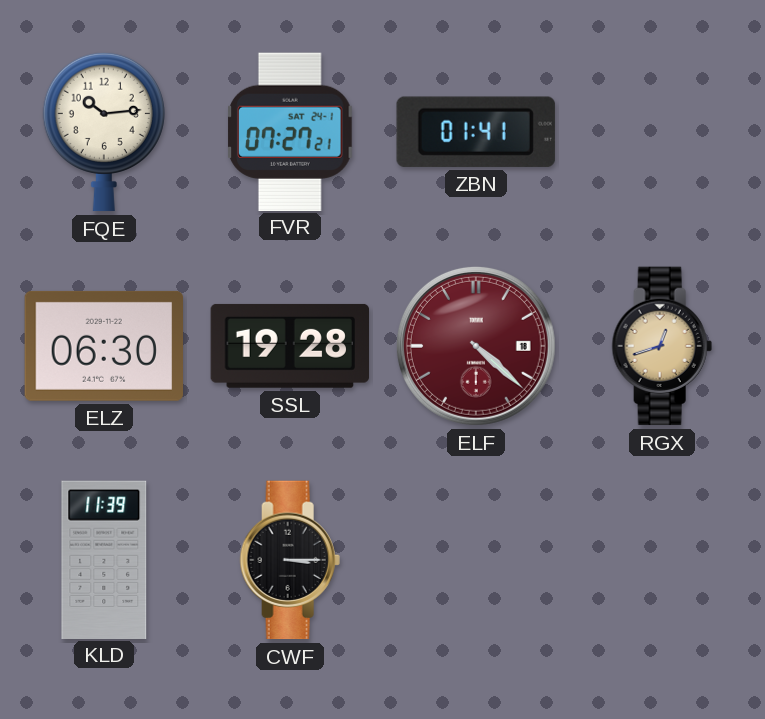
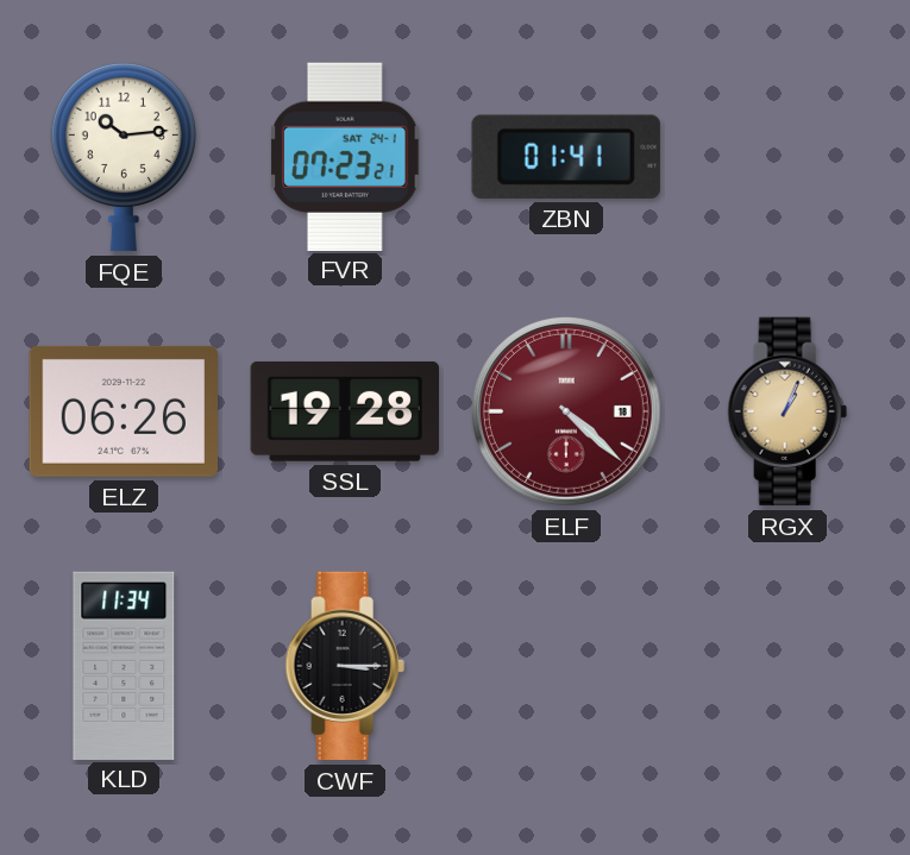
FVR: 07:27 -> 07:23
ELZ: 06:30 -> 06:26
RGX: 12:42 -> 1:04
KLD: 11:39 -> 11:34
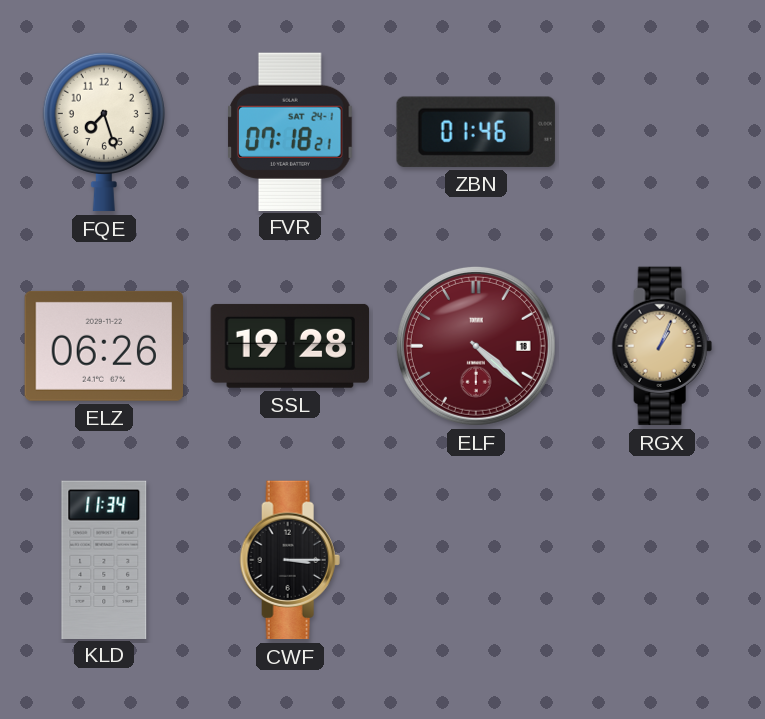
FQE: 10:14 -> 7:27
FVR: 07:23 -> 07:18
ZBN: 01:41 -> 01:46
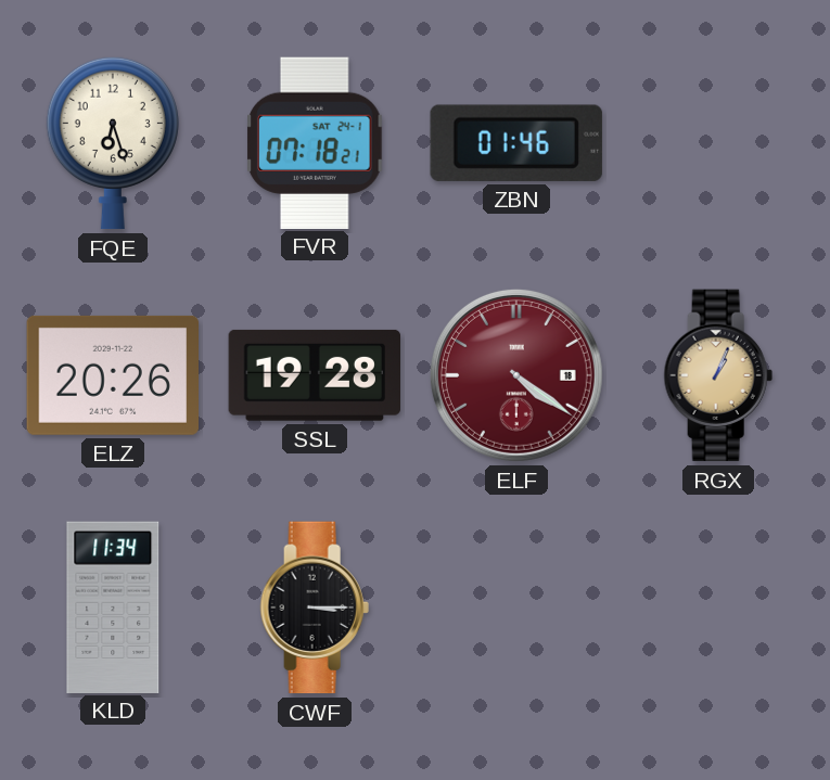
FQE: 7:27 -> 6:27
ELZ: 06:26 -> 20:26
ELF: 4:22 -> 4:21
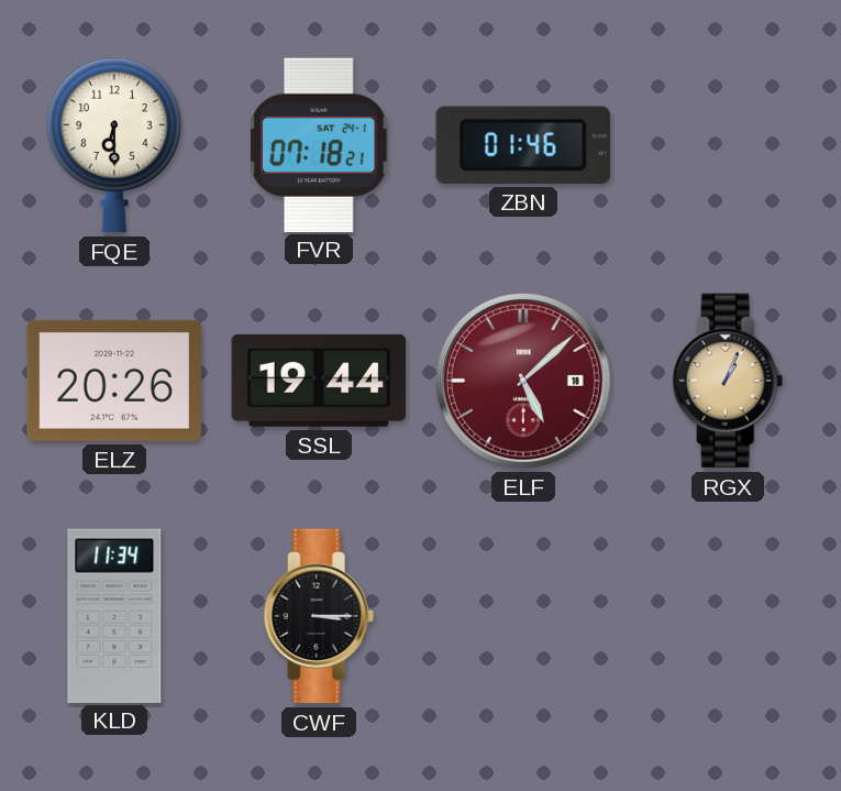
FQE: 6:27 -> 6:30
SSL: 19:28 -> 19:44
ELF: 4:21 -> 5:08
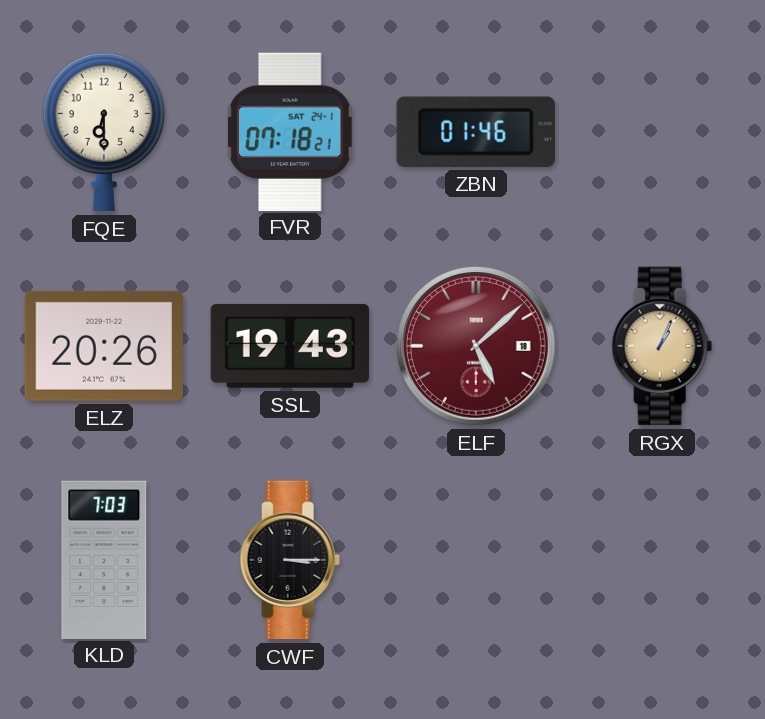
SSL: 19:44 -> 19:43
KLD: 11:34 -> 7:03
